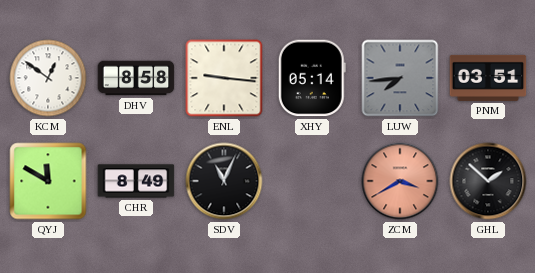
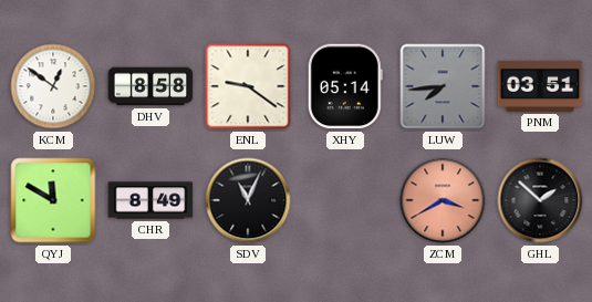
ENL: 9:16 -> 9:21
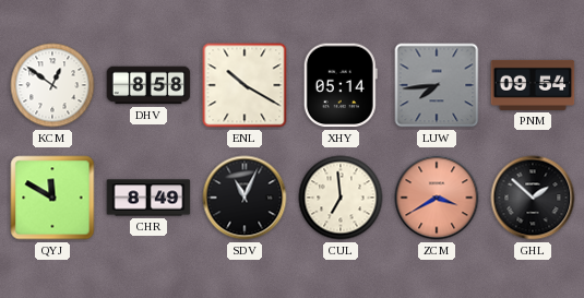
ENL: 9:21 -> 10:20
PNM: 03:51 -> 09:54
CUL: none -> 6:59
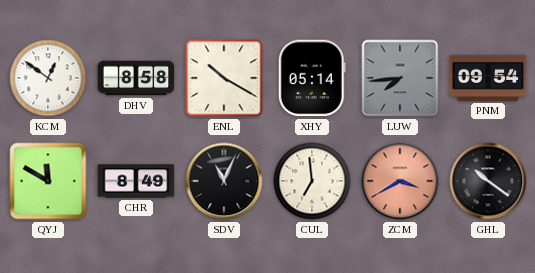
GHL: 1:52 -> 10:21
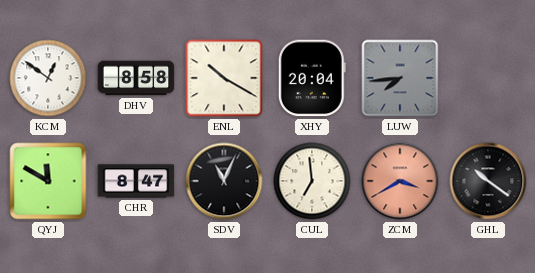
XHY: 05:14 -> 20:04
PNM: 09:54 -> none
CHR: 8:49 -> 8:47
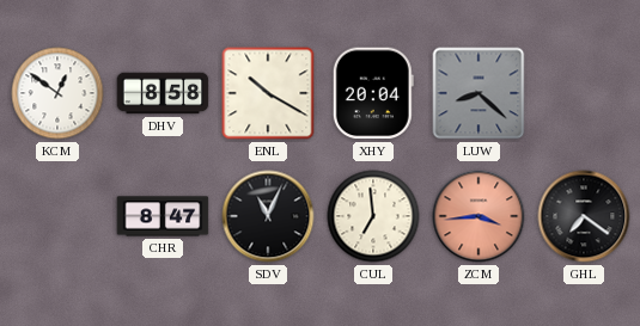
LUW: 7:44 -> 8:22
QYJ: 11:50 -> none
ZCM: 3:40 -> 3:44
GHL: 10:21 -> 7:21
